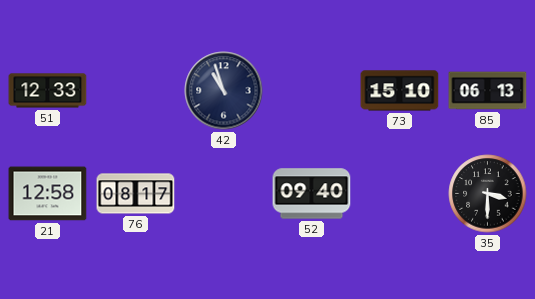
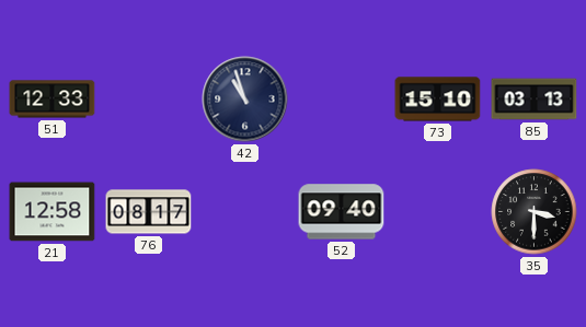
85: 06:13 -> 03:13
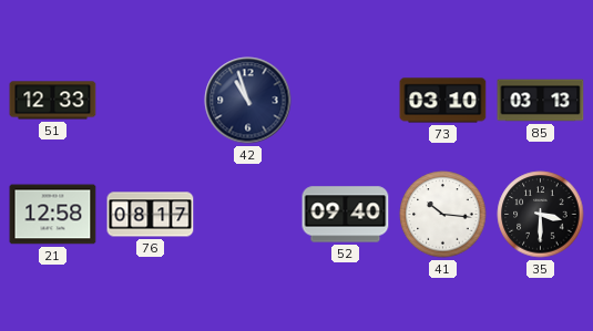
73: 15:10 -> 03:10
41: none -> 10:16
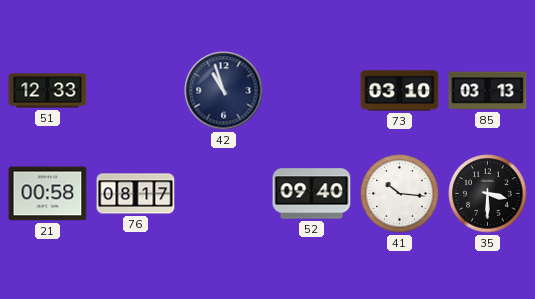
21: 12:58 -> 00:58
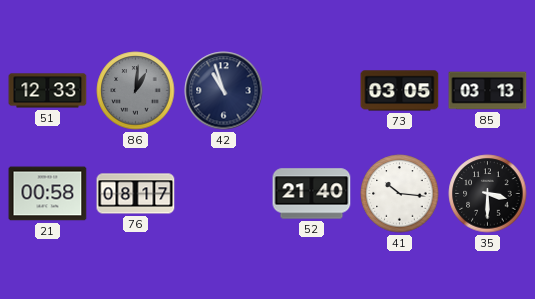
86: none -> 1:01
73: 03:10 -> 03:05
52: 09:40 -> 21:40
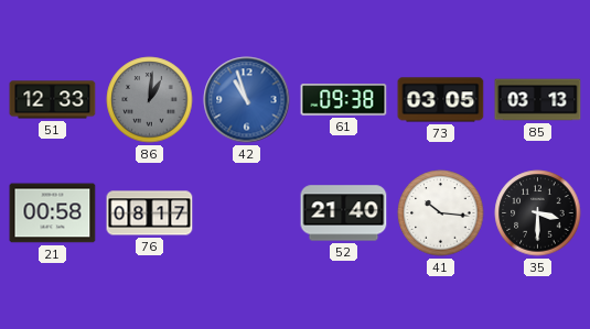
42 dial: navy -> blue
61: none -> 09:38
